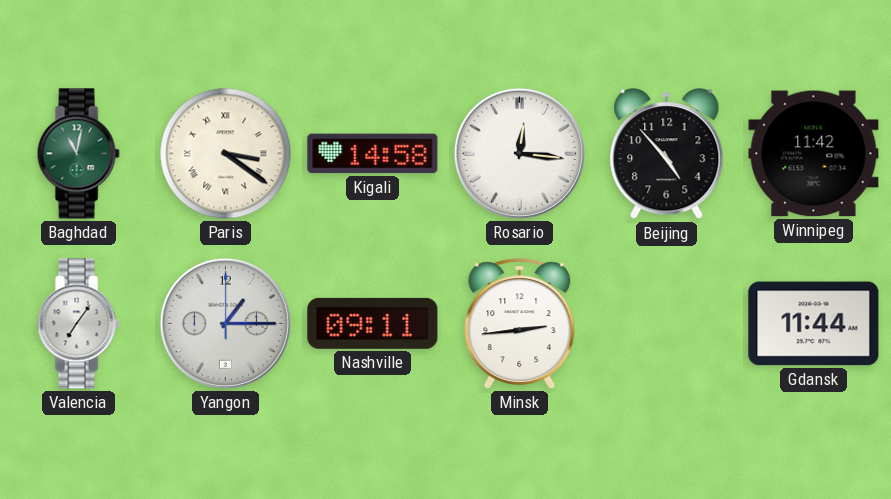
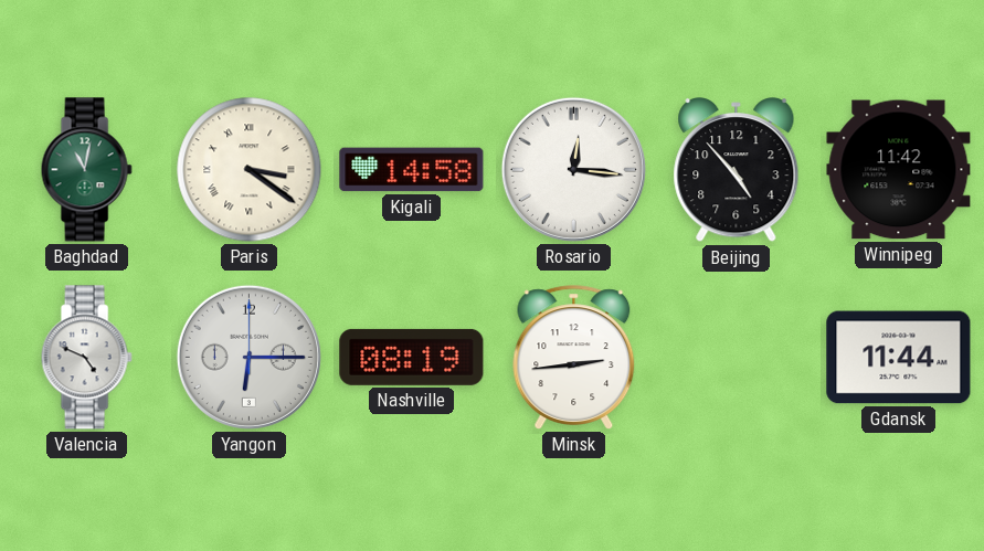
Valencia: 7:06 -> 4:49
Yangon: 1:15 -> 6:15
Nashville: 09:11 -> 08:19
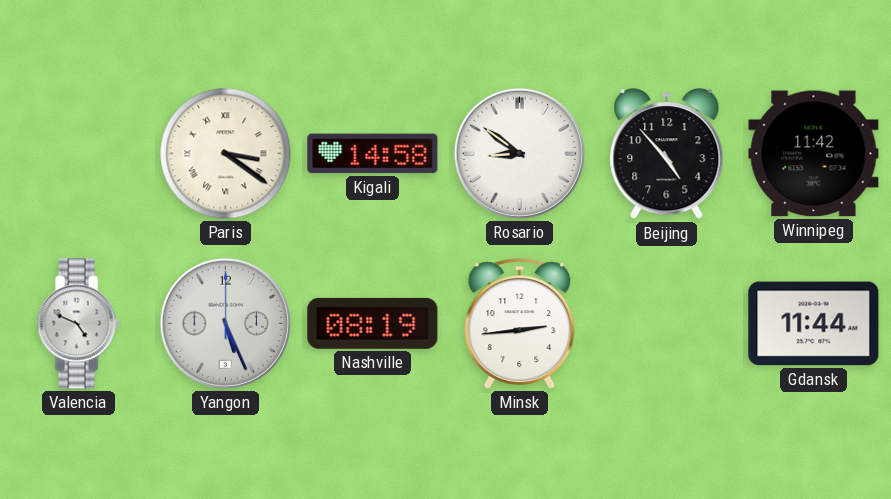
Baghdad: 11:02 -> none
Rosario: 12:16 -> 8:51
Yangon: 6:15 -> 5:26
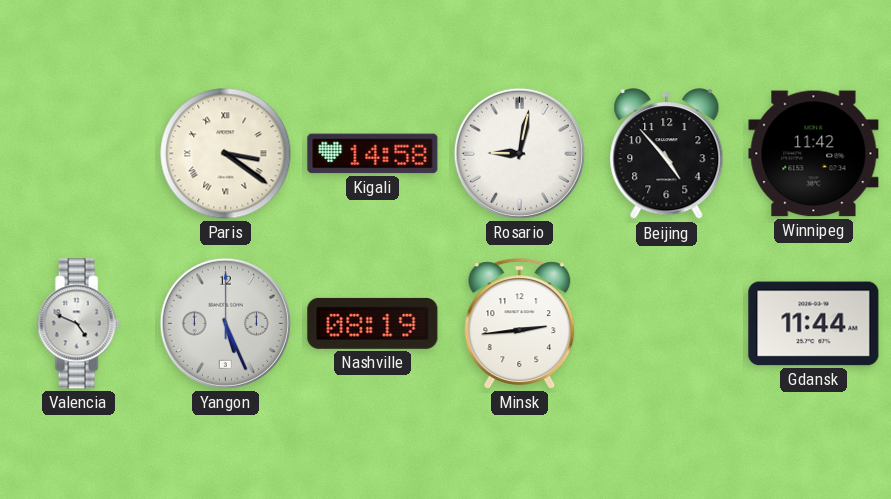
Rosario: 8:51 -> 9:02
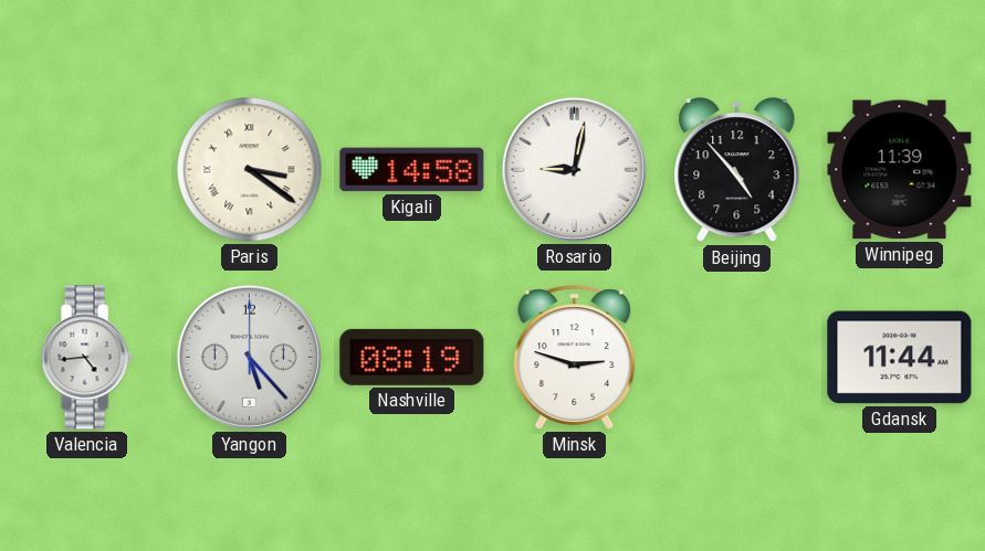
Winnipeg: 11:42 -> 11:39
Valencia: 4:49 -> 4:44
Yangon: 5:26 -> 5:23
Minsk: 2:44 -> 2:48
